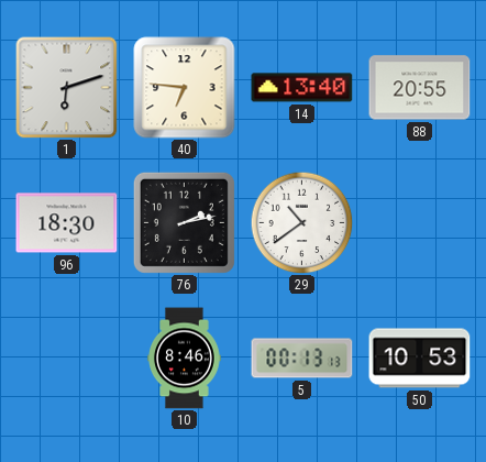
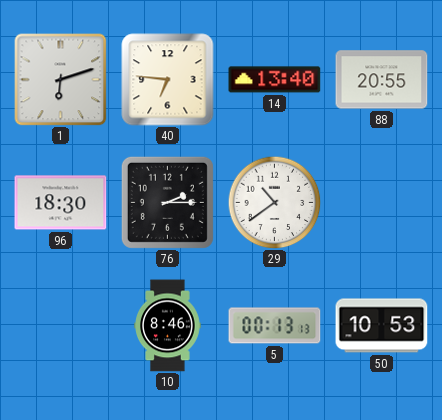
76: 2:13 -> 2:15
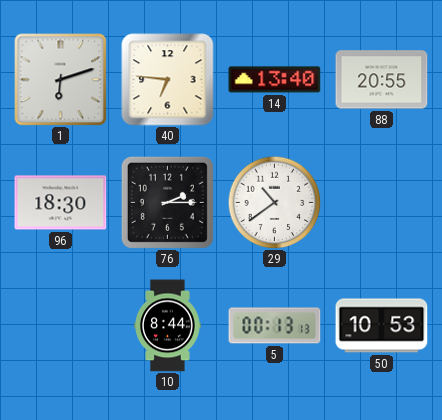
10: 8:46 -> 8:44
